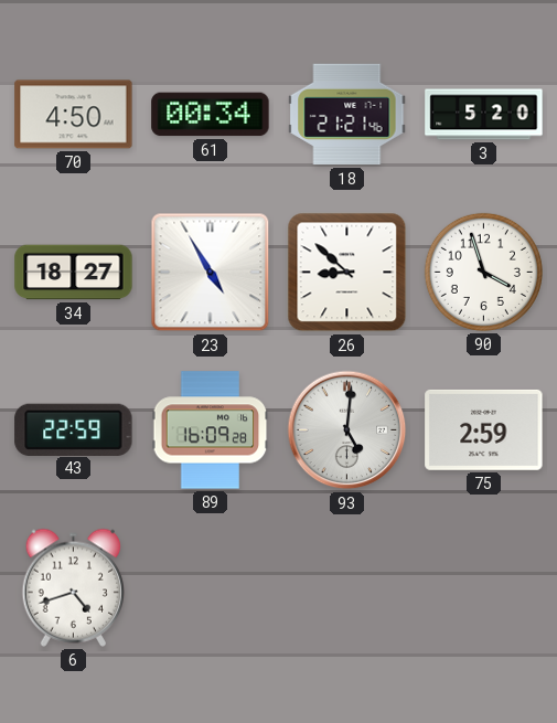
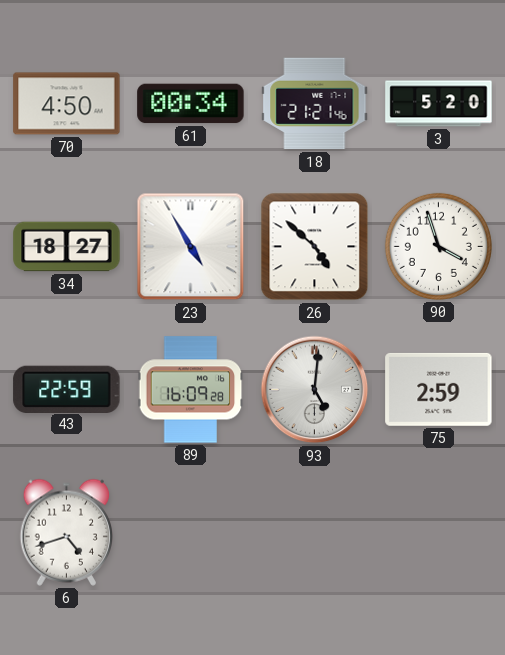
26: 8:52 -> 4:52
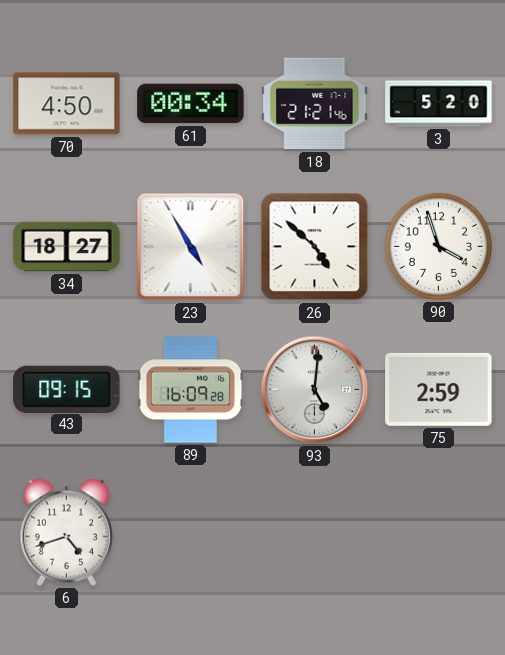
43: 22:59 -> 09:15
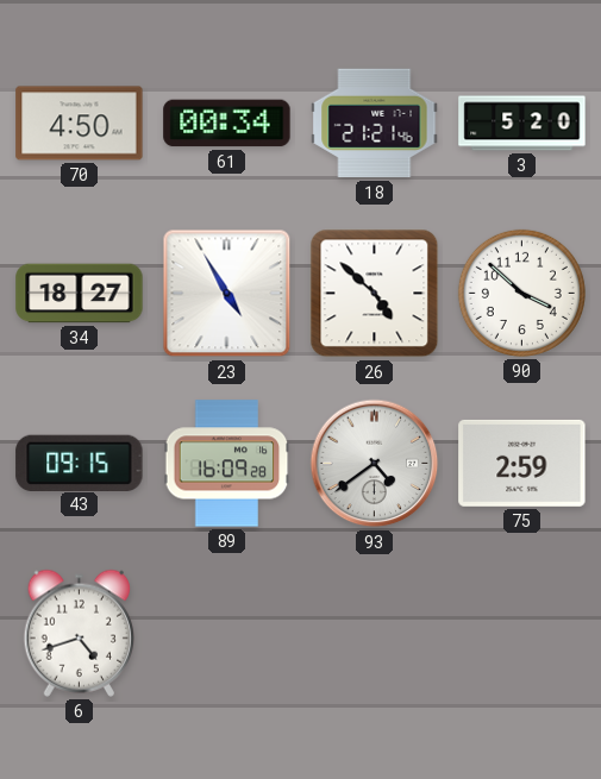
90: 3:57 -> 3:52
93: 5:01 -> 4:39
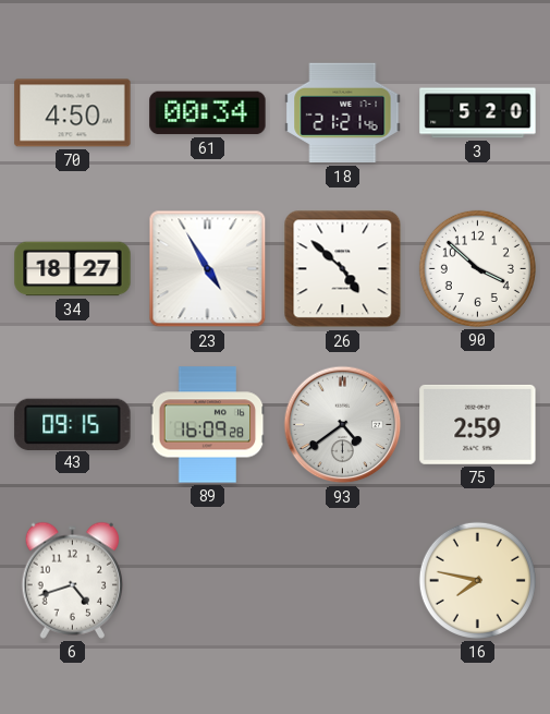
16: none -> 7:47
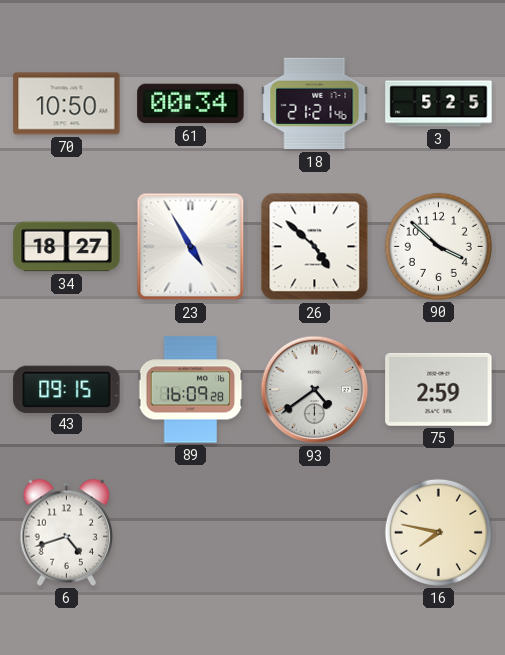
70: 4:50 -> 10:50
3: 5:20 -> 5:25
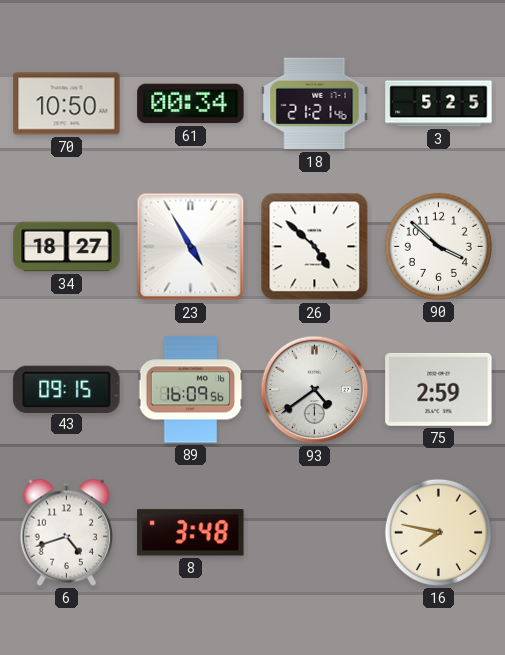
89: 16:09:28 -> 16:09:56
8: none -> 3:48
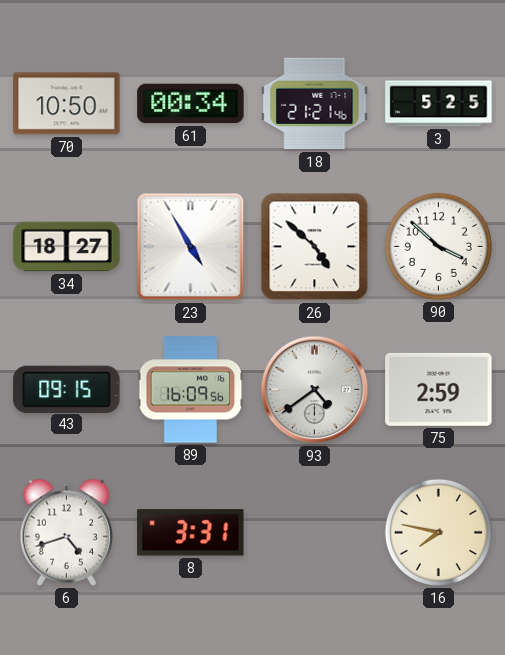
8: 3:48 -> 3:31
